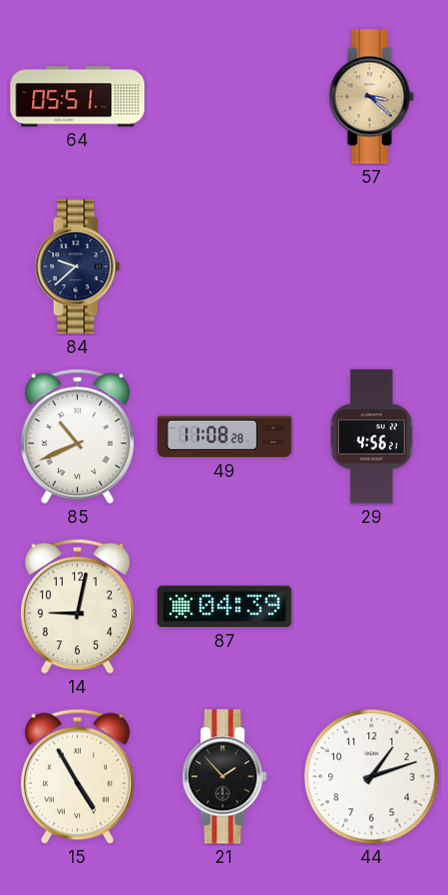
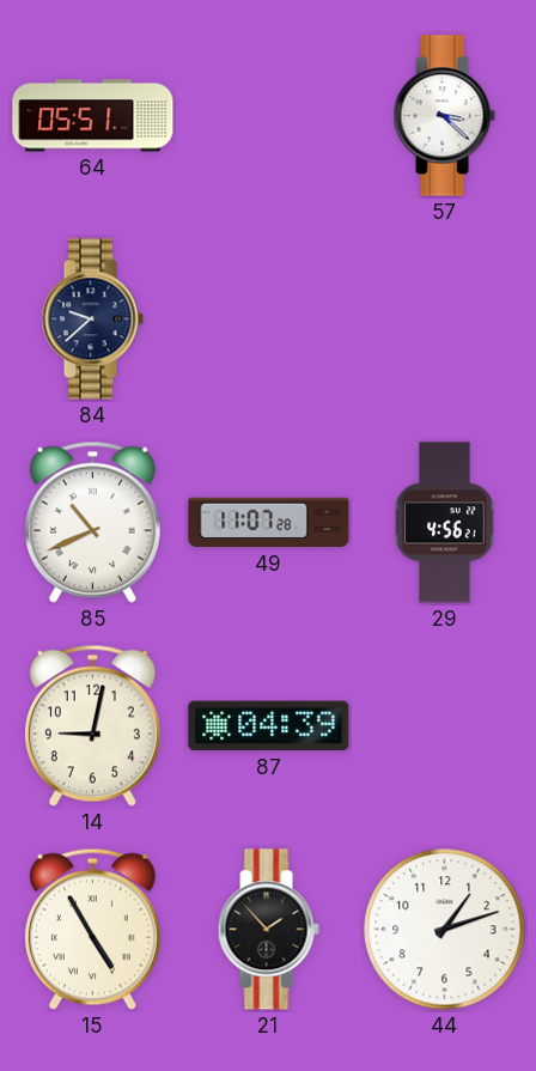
57 dial: champagne -> white
49: 11:08 -> 11:07
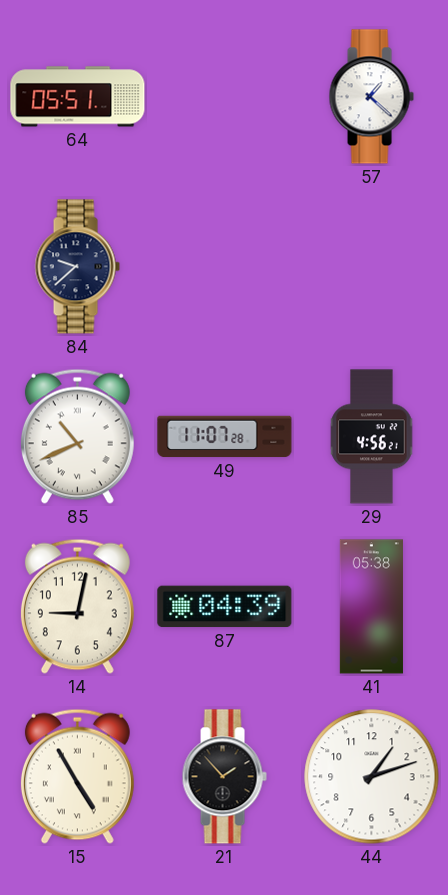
57: 3:22 -> 1:22
41: none -> 05:38
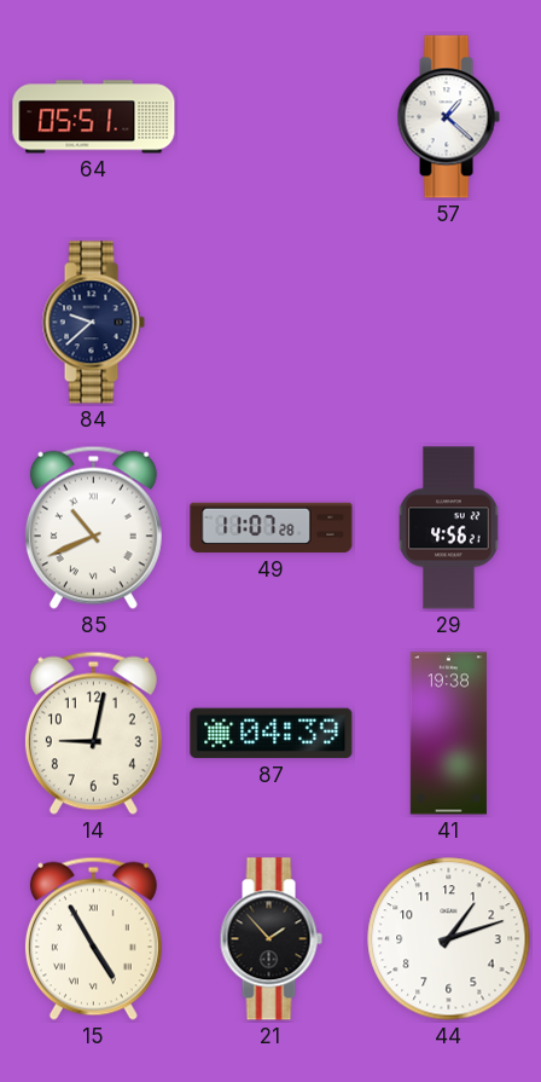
41: 05:38 -> 19:38
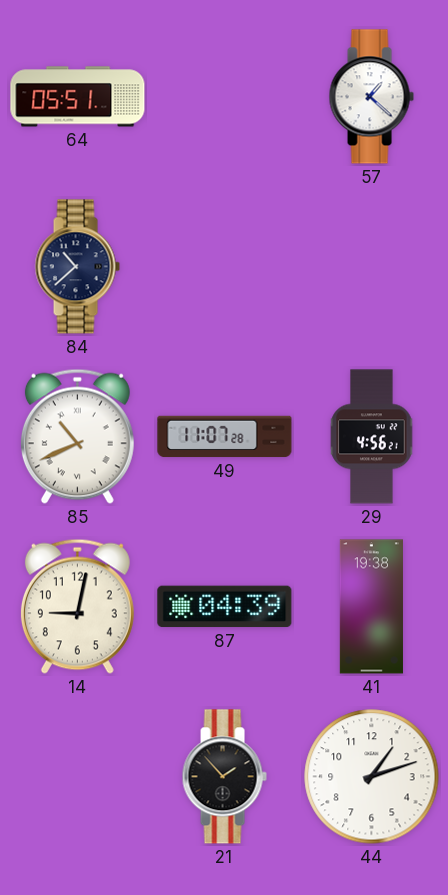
84: 9:38 -> 10:38
15: 4:55 -> none
